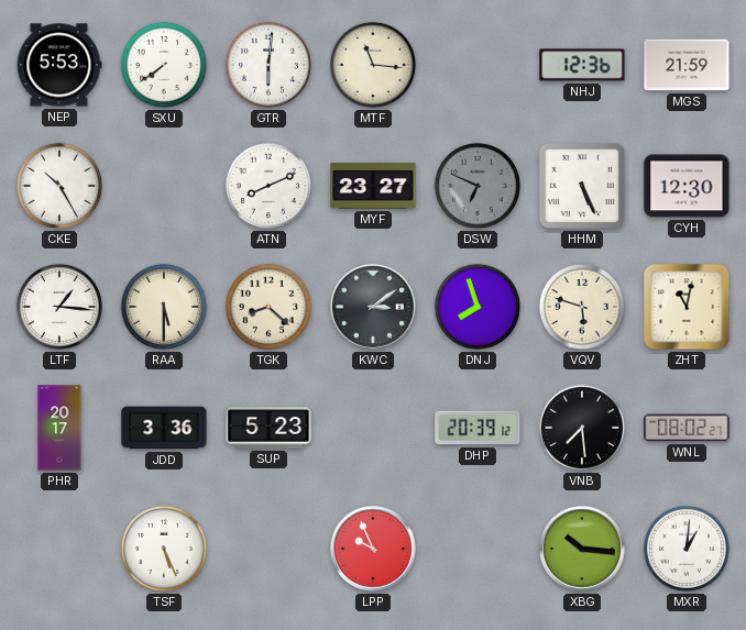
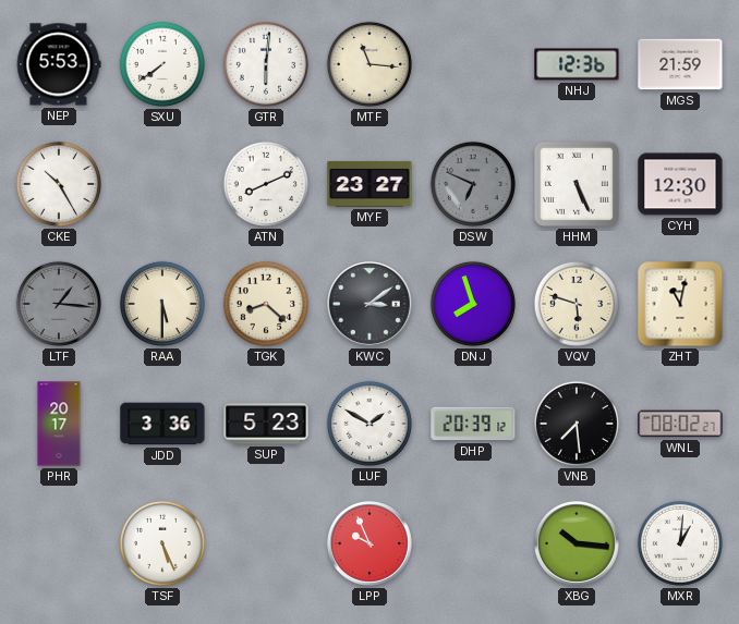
LTF dial: white -> grey
LUF: none -> 1:50
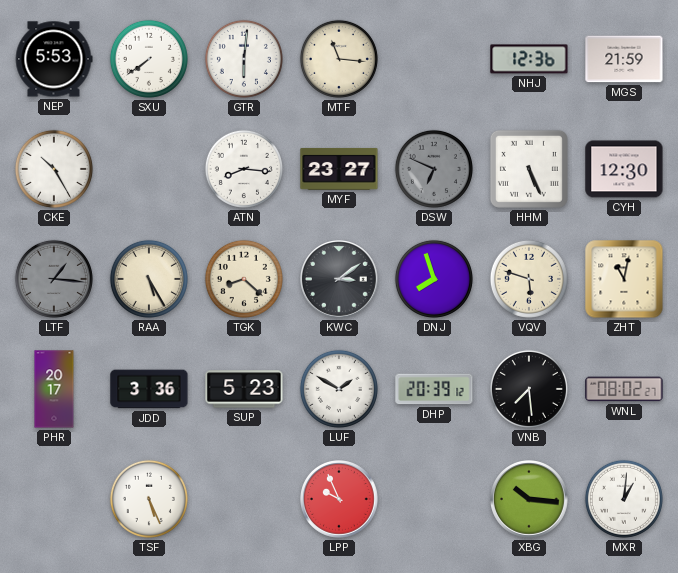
ATN: 8:11 -> 8:16
RAA: 5:30 -> 5:25
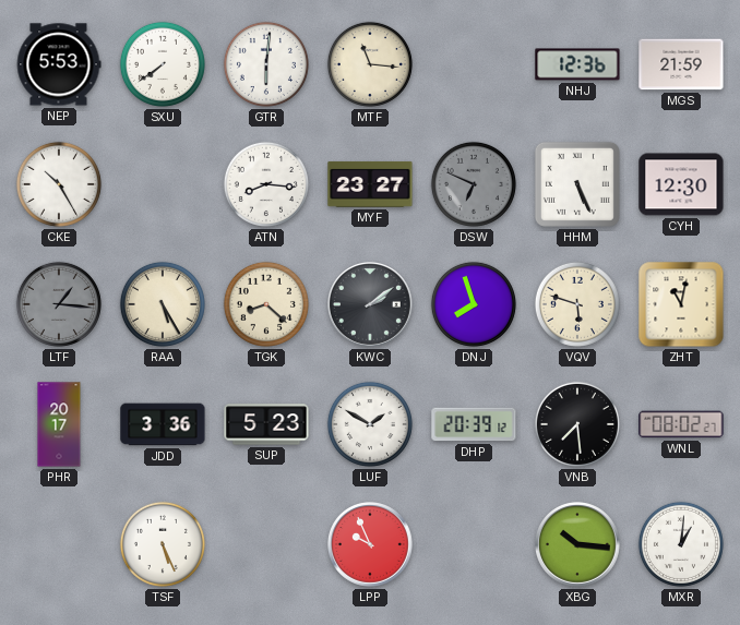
KWC: 3:09 -> 2:09
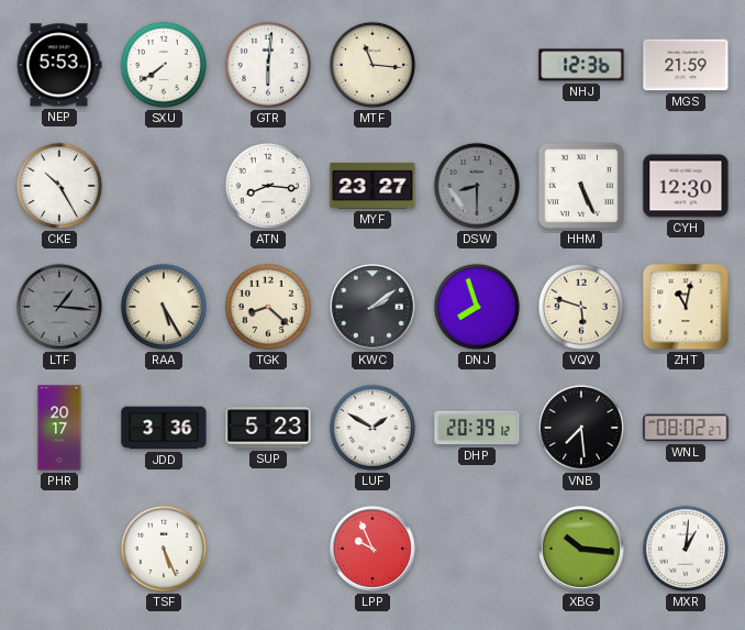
DSW: 6:49 -> 8:30
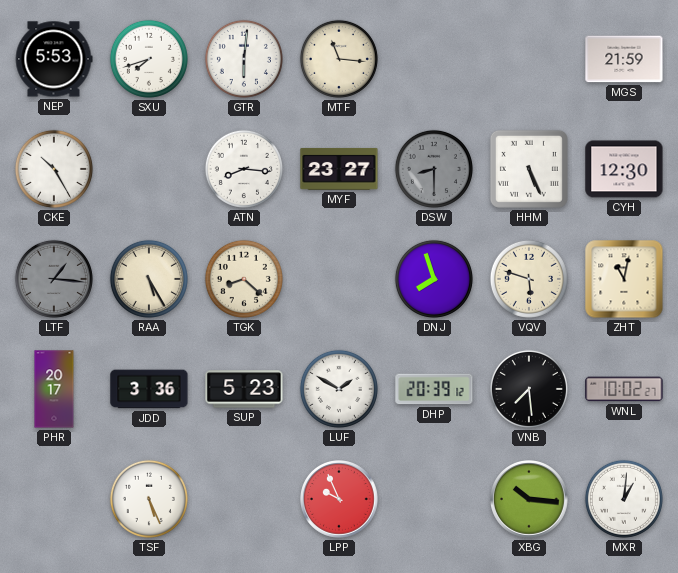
SXU: 7:39 -> 7:42
NHJ: 12:36 -> none
KWC: 2:09 -> none
WNL: 08:02 -> 10:02
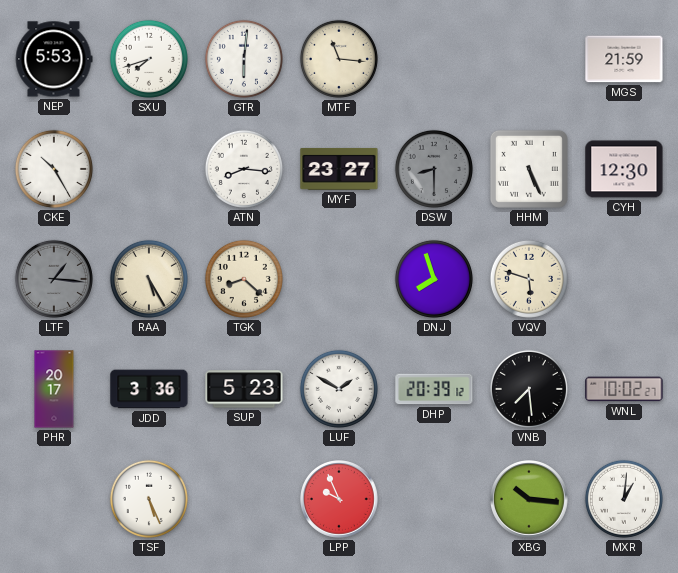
ZHT: 11:02 -> none
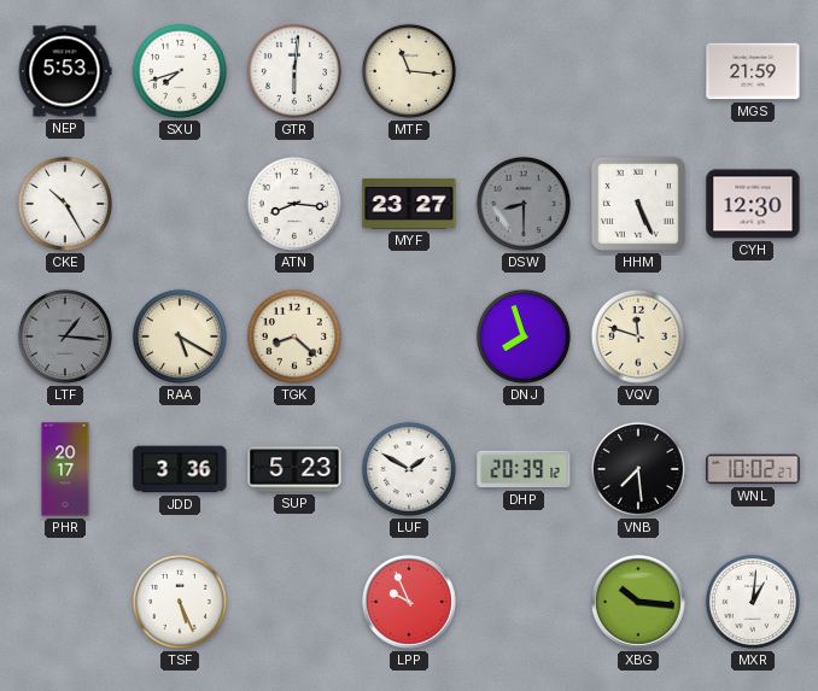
RAA: 5:25 -> 5:20
VQV: 5:48 -> 11:48
